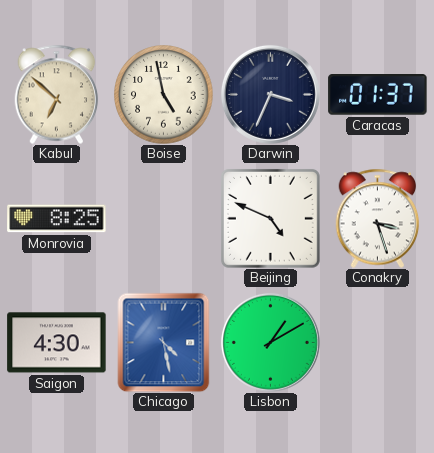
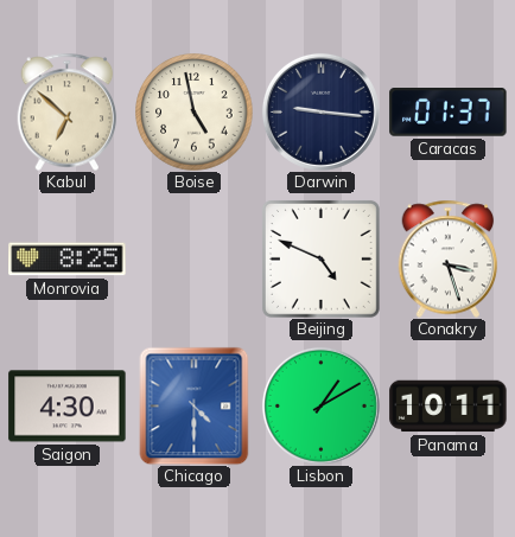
Darwin: 3:34 -> 9:16
Chicago: 4:28 -> 4:30
Panama: none -> 10:11
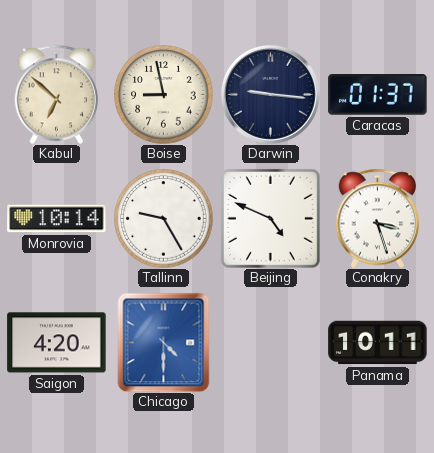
Boise: 4:58 -> 8:58
Monrovia: 8:25 -> 10:14
Tallinn: none -> 9:25
Saigon: 4:30 -> 4:20
Lisbon: 1:10 -> none
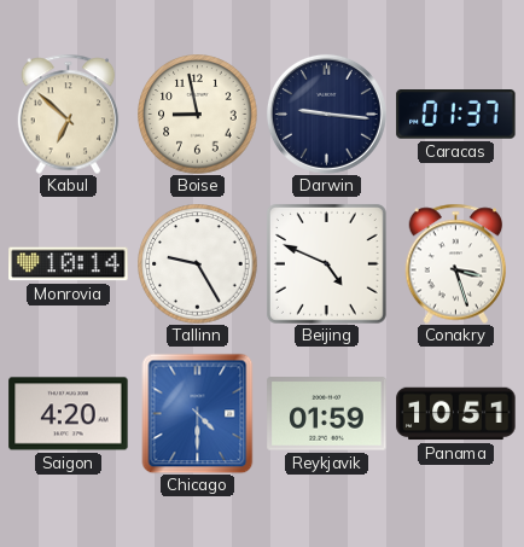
Reykjavik: none -> 01:59
Panama: 10:11 -> 10:51
